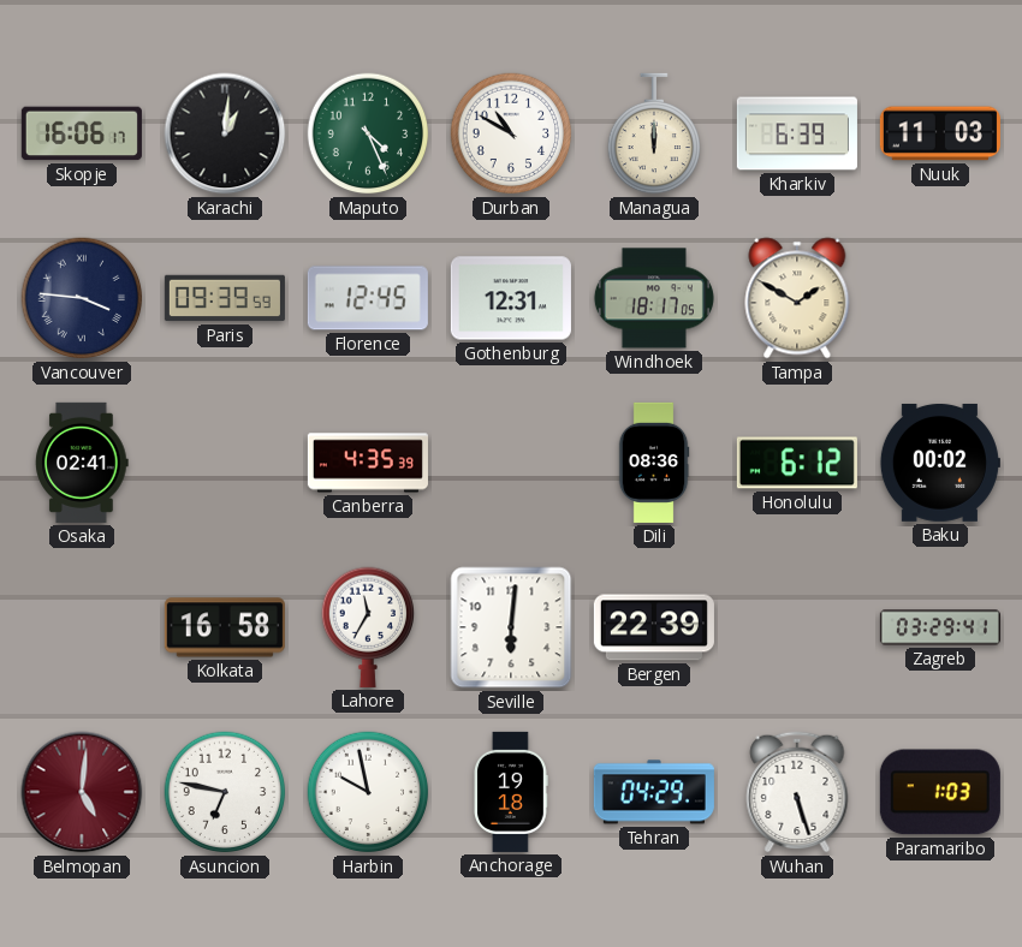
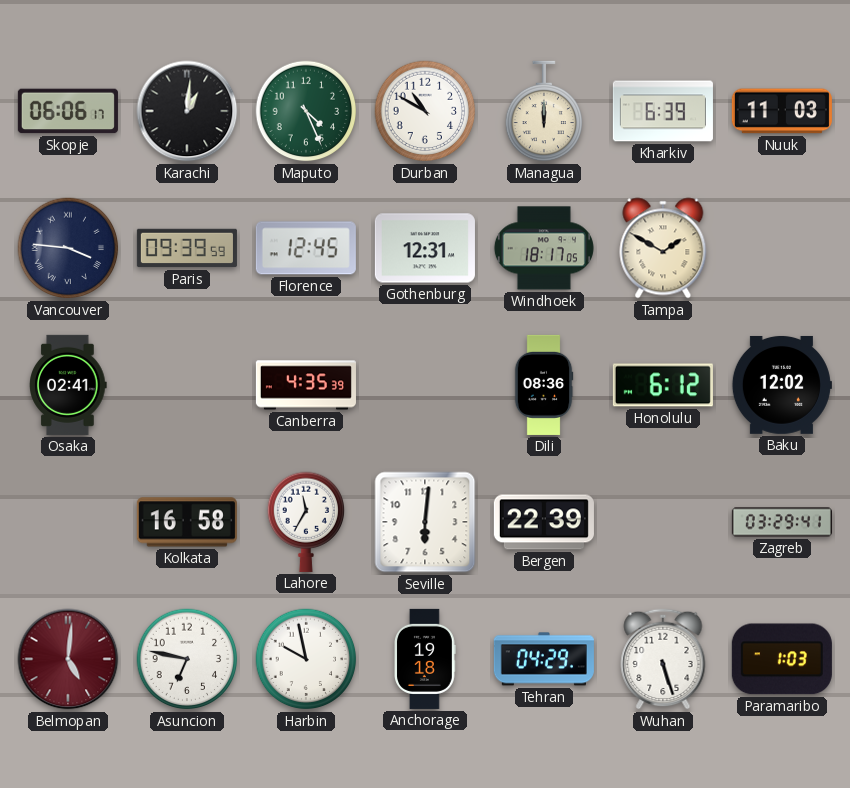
Skopje: 16:06 -> 06:06
Baku: 00:02 -> 12:02
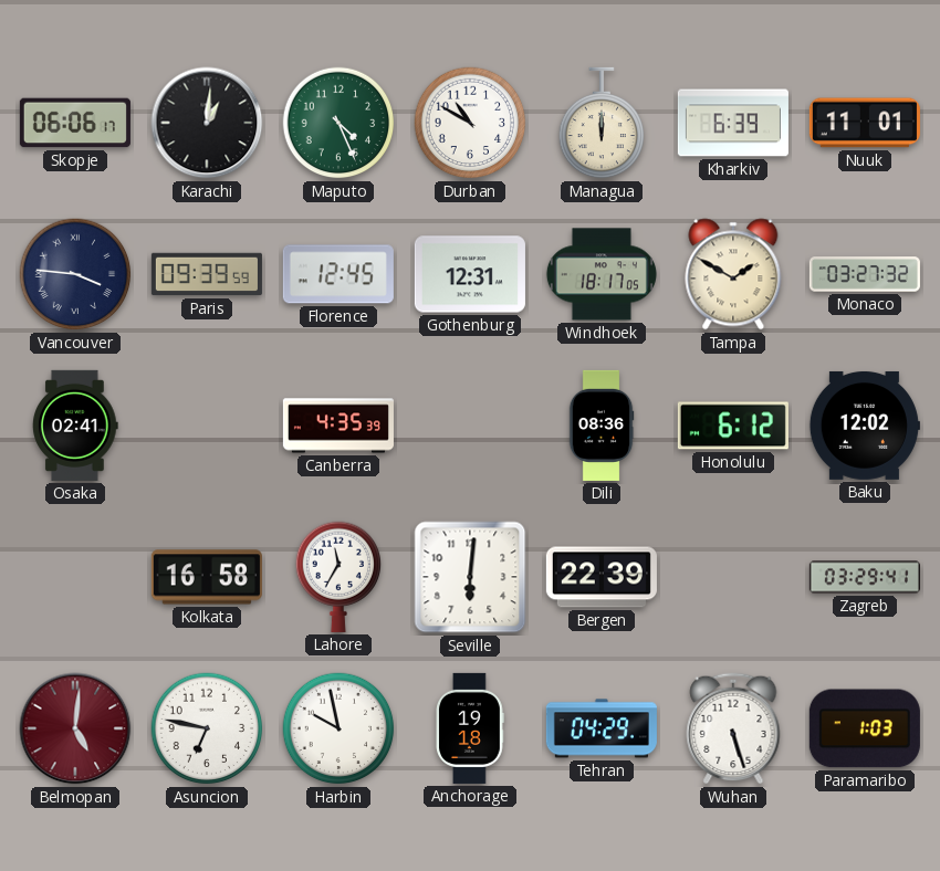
Nuuk: 11:03 -> 11:01
Monaco: none -> 03:27
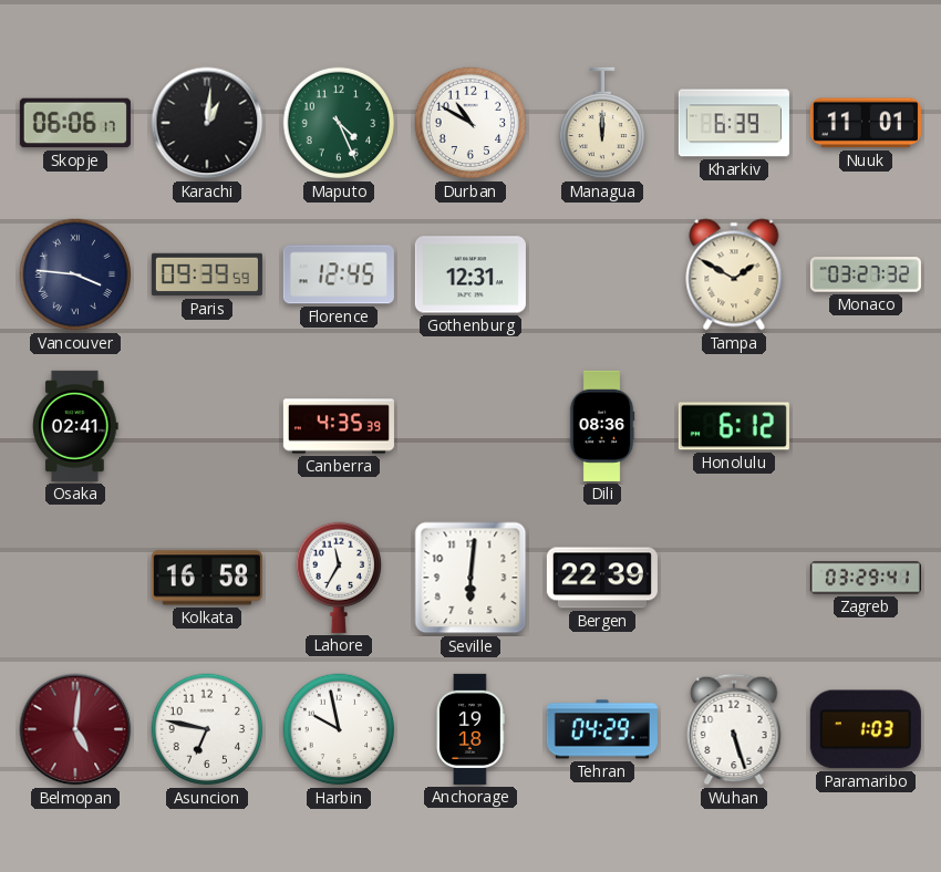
Windhoek: 18:17 -> none
Baku: 12:02 -> none
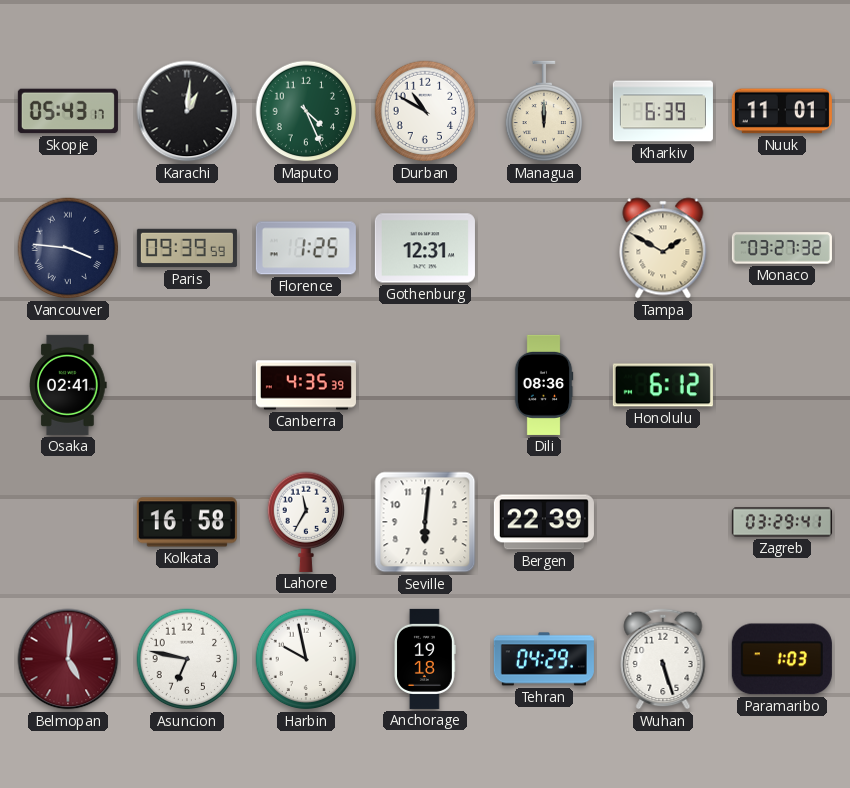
Skopje: 06:06 -> 05:43
Florence: 12:45 -> 1:25
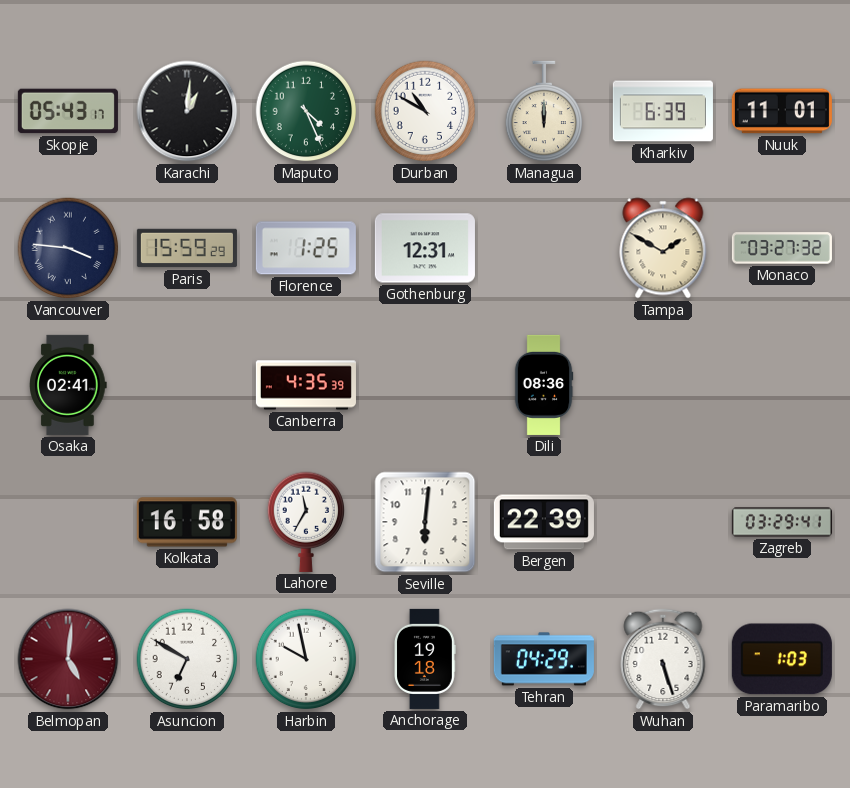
Paris: 09:39 -> 15:59
Honolulu: 6:12 -> none
Asuncion: 6:47 -> 6:50
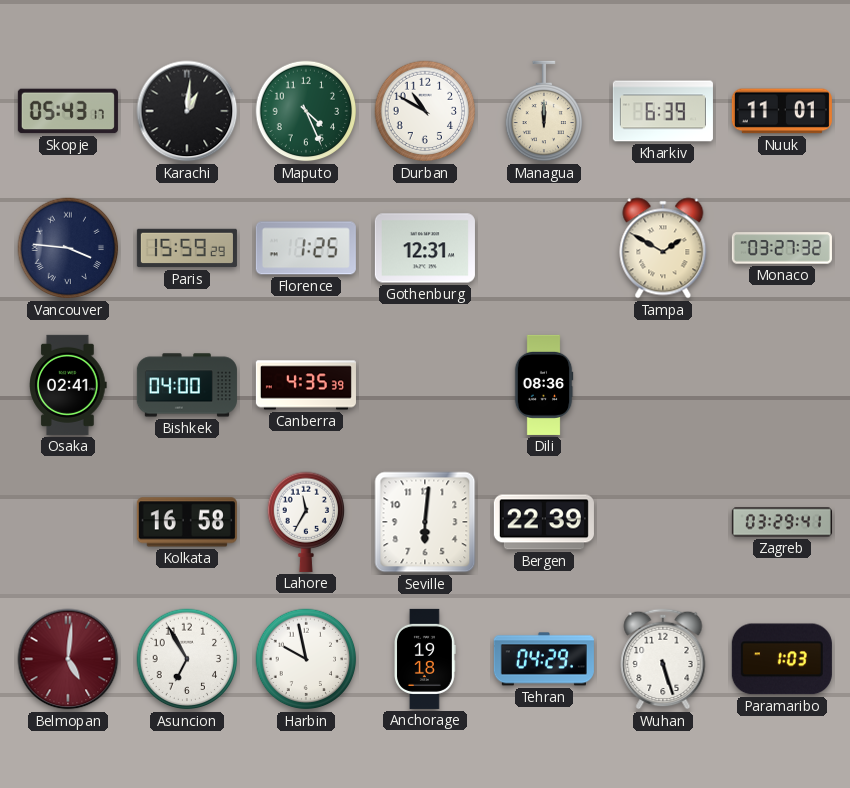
Bishkek: none -> 04:00
Asuncion: 6:50 -> 6:55
